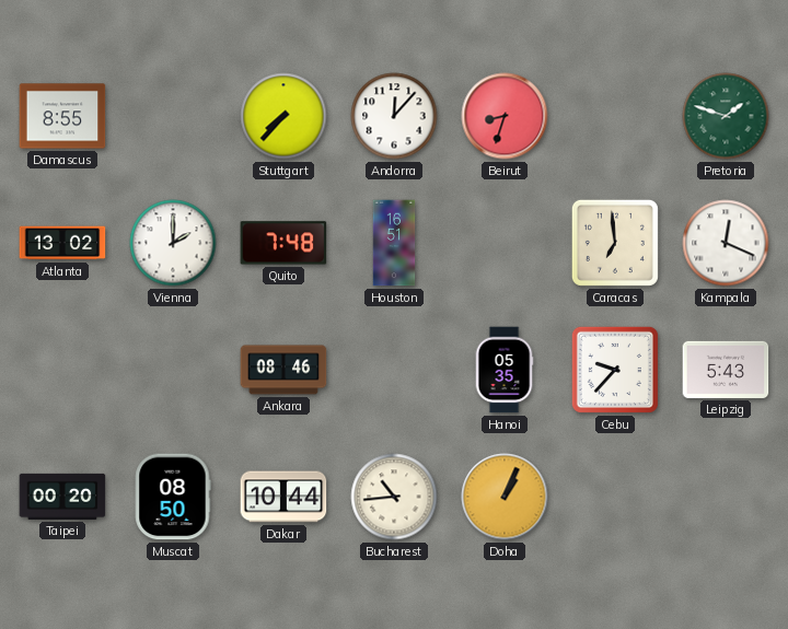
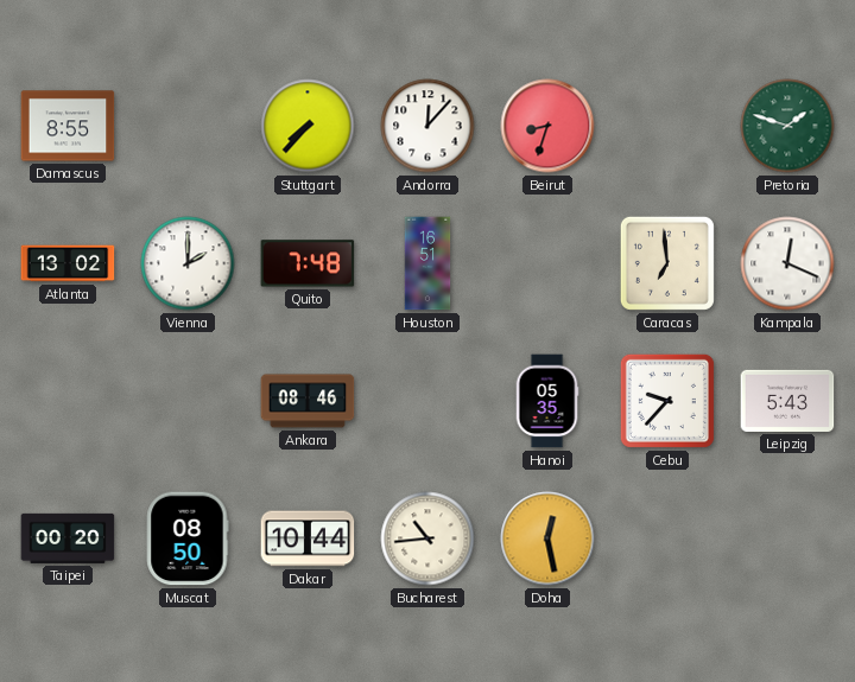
Doha: 1:04 -> 12:28
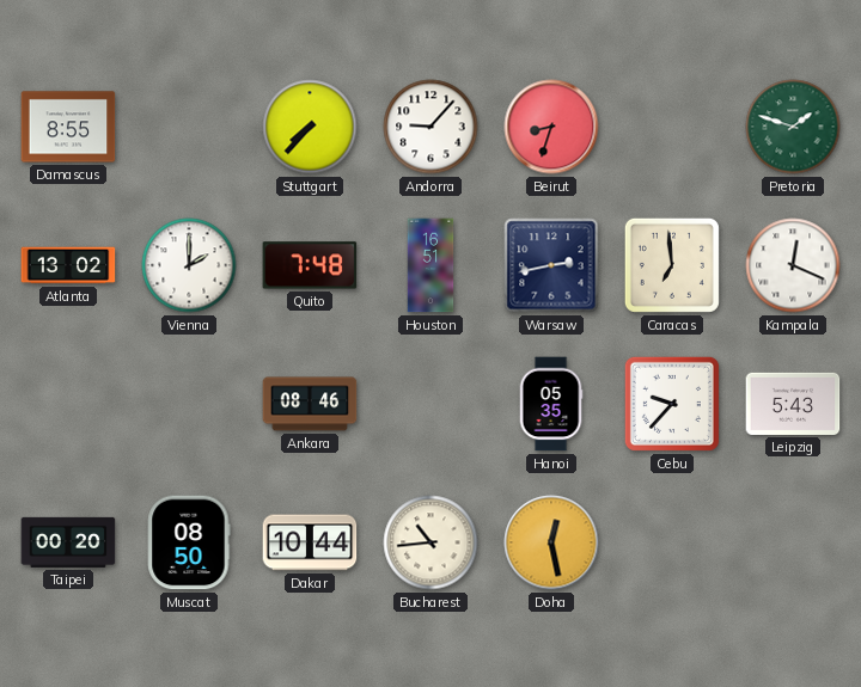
Andorra: 12:07 -> 9:07
Warsaw: none -> 2:43
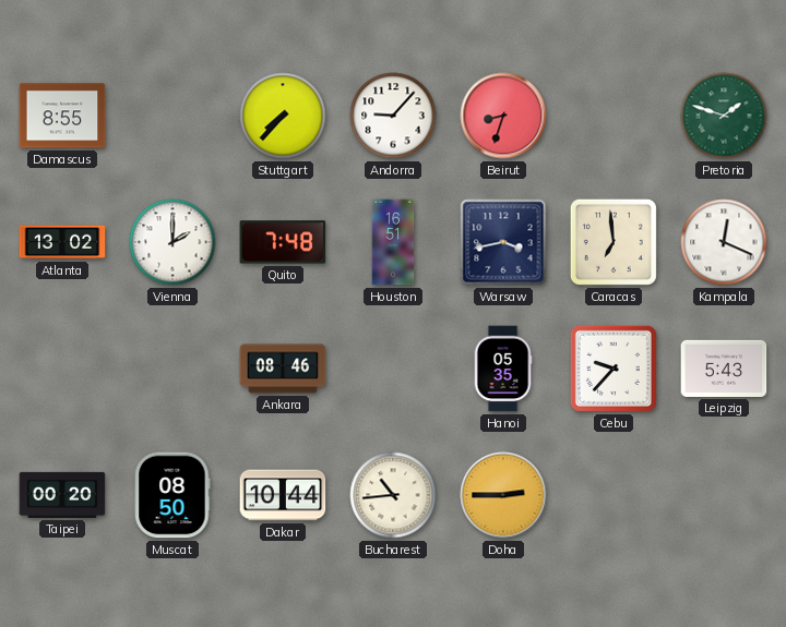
Warsaw: 2:43 -> 3:43
Doha: 12:28 -> 2:45
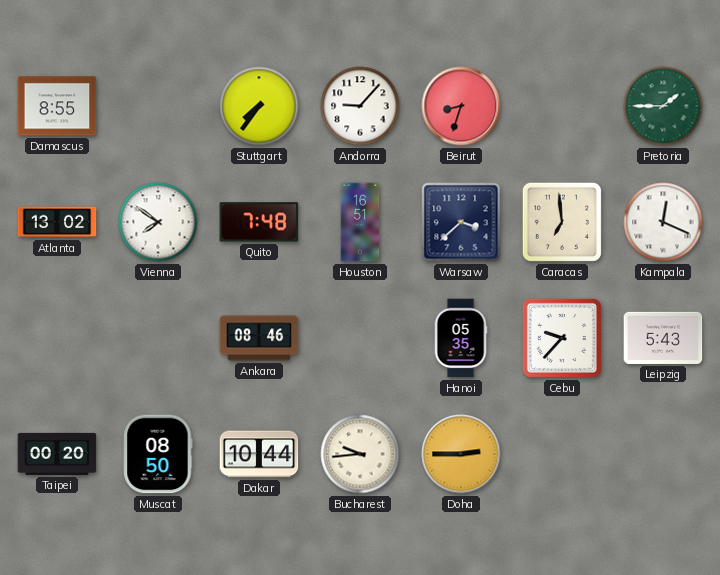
Stuttgart: 7:37 -> 7:36
Pretoria: 1:48 -> 1:45
Vienna: 2:00 -> 7:51
Warsaw: 3:43 -> 3:38
Bucharest: 10:44 -> 9:44
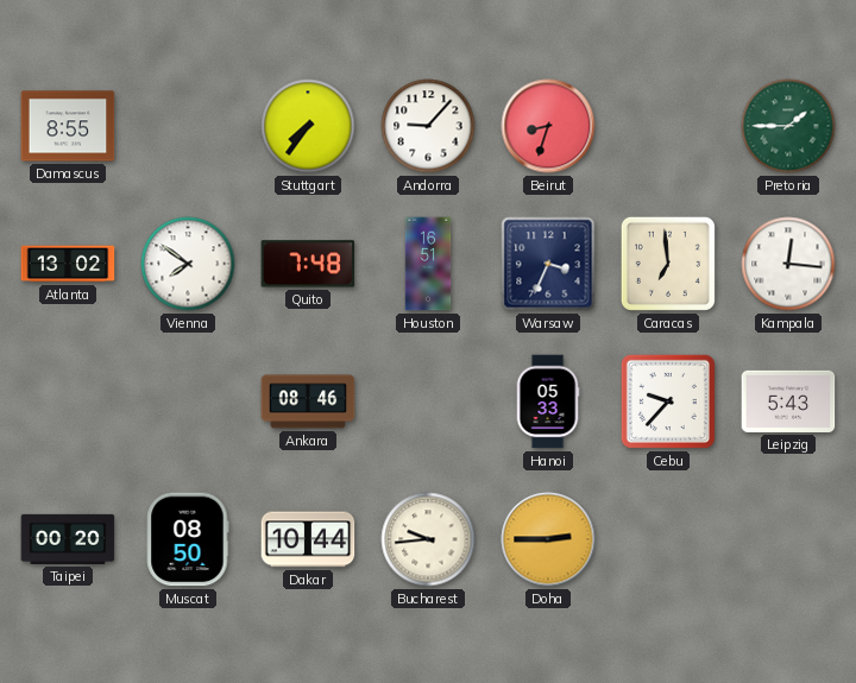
Warsaw: 3:38 -> 3:34
Kampala: 12:19 -> 12:16
Hanoi: 05:35 -> 05:33
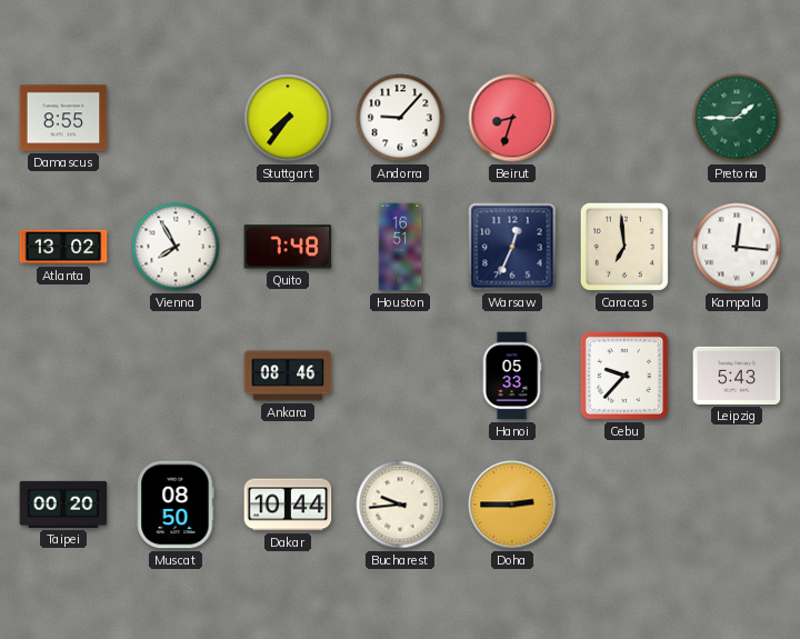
Vienna: 7:51 -> 7:55
Warsaw: 3:34 -> 12:34
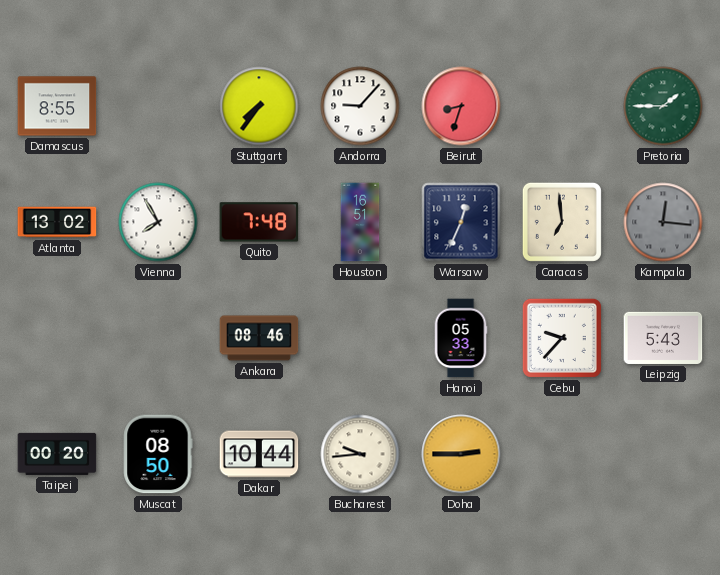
Kampala dial: white -> grey
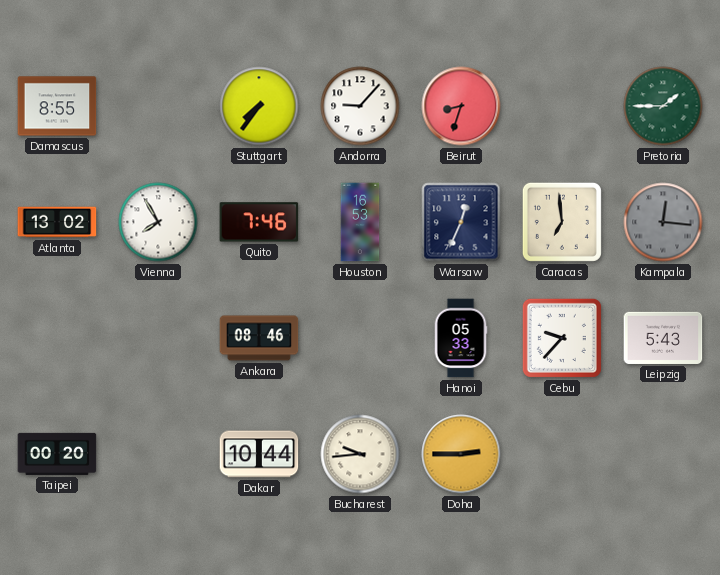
Quito: 7:48 -> 7:46
Houston: 16:51 -> 16:53
Muscat: 08:50 -> none
